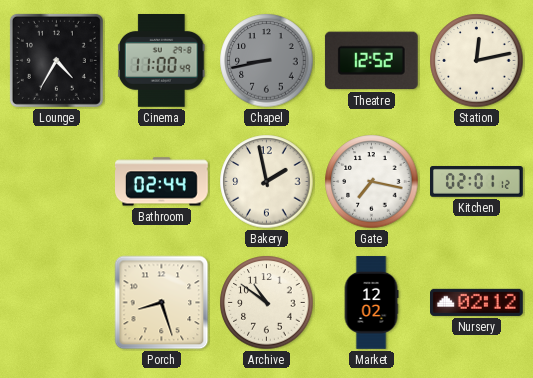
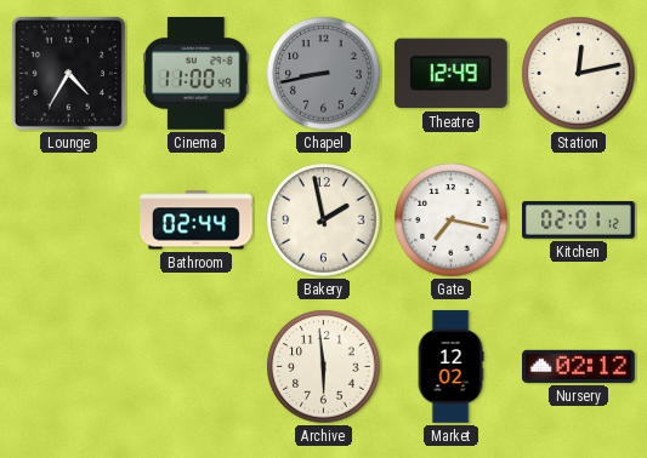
Theatre: 12:52 -> 12:49
Porch: 8:27 -> none
Archive: 10:51 -> 5:59
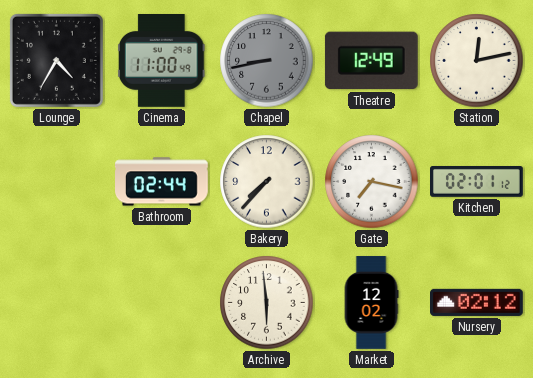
Bakery: 1:58 -> 7:37
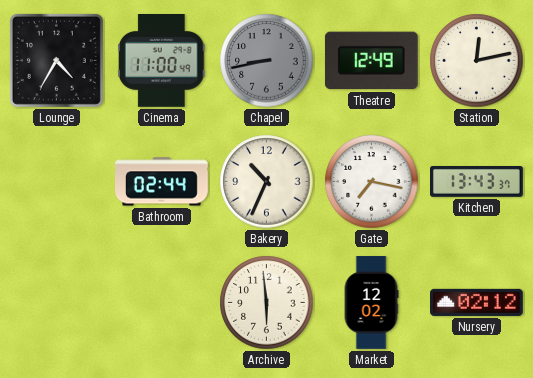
Bakery: 7:37 -> 10:34
Kitchen: 02:01 -> 13:43
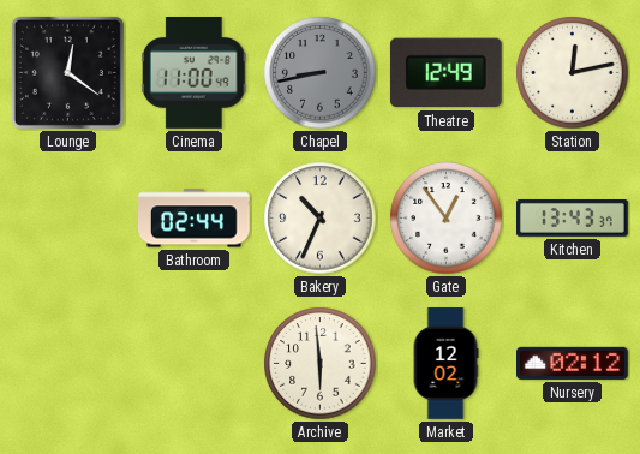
Lounge: 4:35 -> 12:21
Gate: 7:17 -> 12:54
